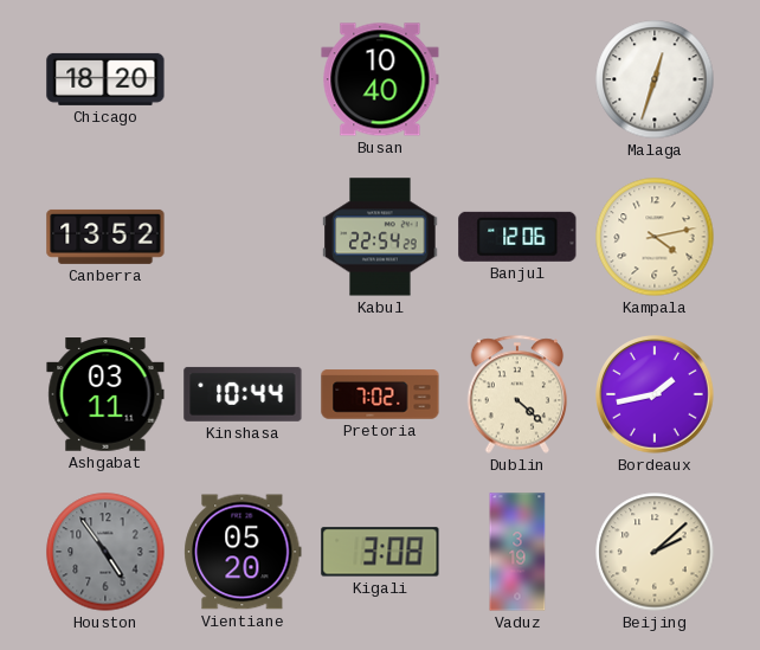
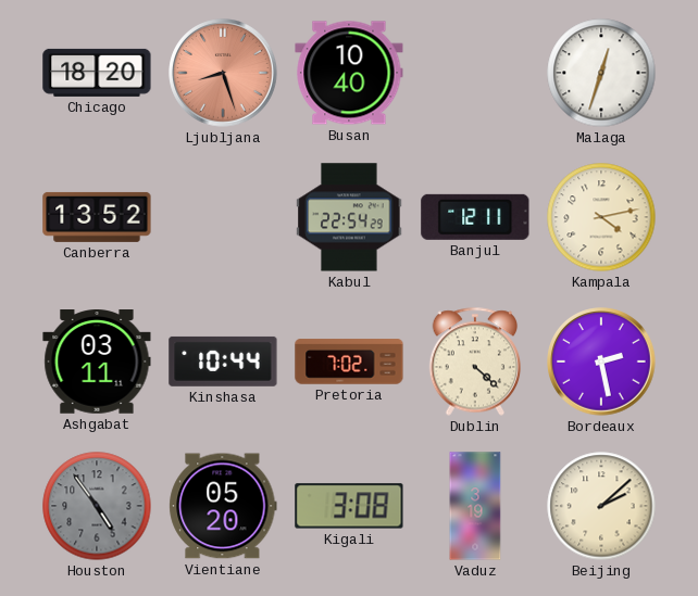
Ljubljana: none -> 8:27
Banjul: 12:06 -> 12:11
Bordeaux: 1:43 -> 2:28
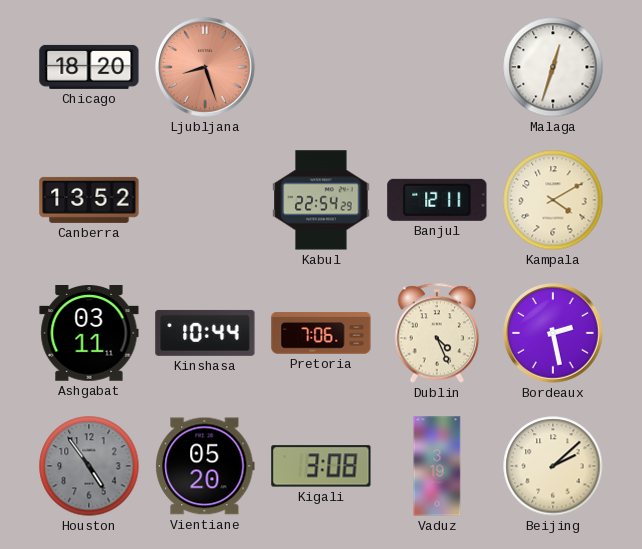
Busan: 10:40 -> none
Kampala: 4:13 -> 4:10
Pretoria: 7:02 -> 7:06
Dublin: 4:22 -> 4:26
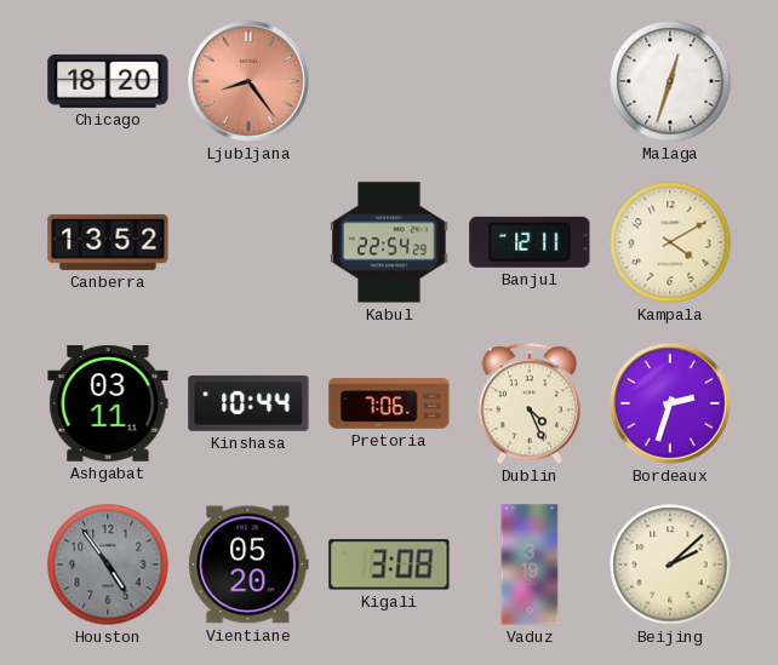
Ljubljana: 8:27 -> 8:24
Bordeaux: 2:28 -> 2:33
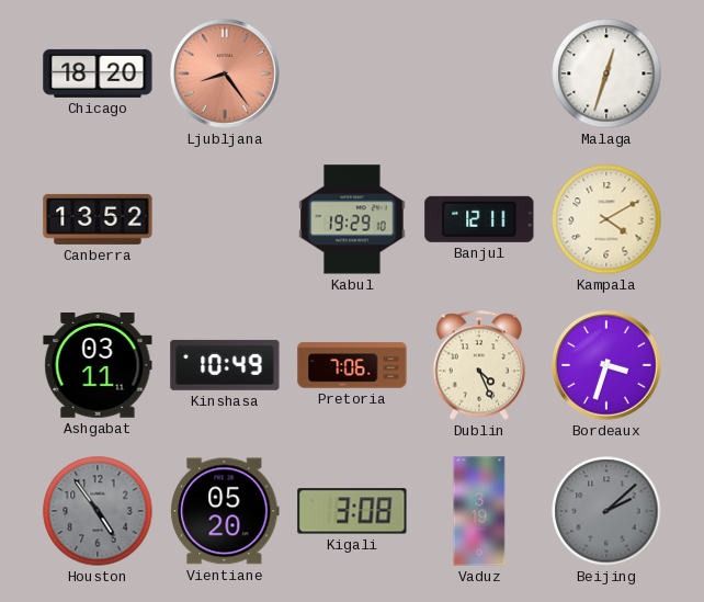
Kabul: 22:54 -> 19:29
Kinshasa: 10:44 -> 10:49
Bordeaux: 2:33 -> 3:33
Beijing dial: cream -> grey
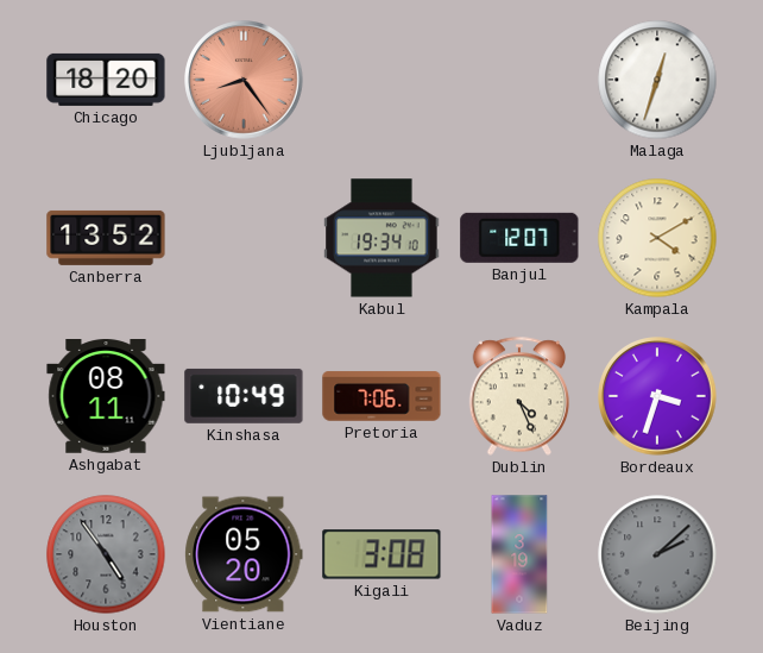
Kabul: 19:29 -> 19:34
Banjul: 12:11 -> 12:07
Ashgabat: 03:11 -> 08:11
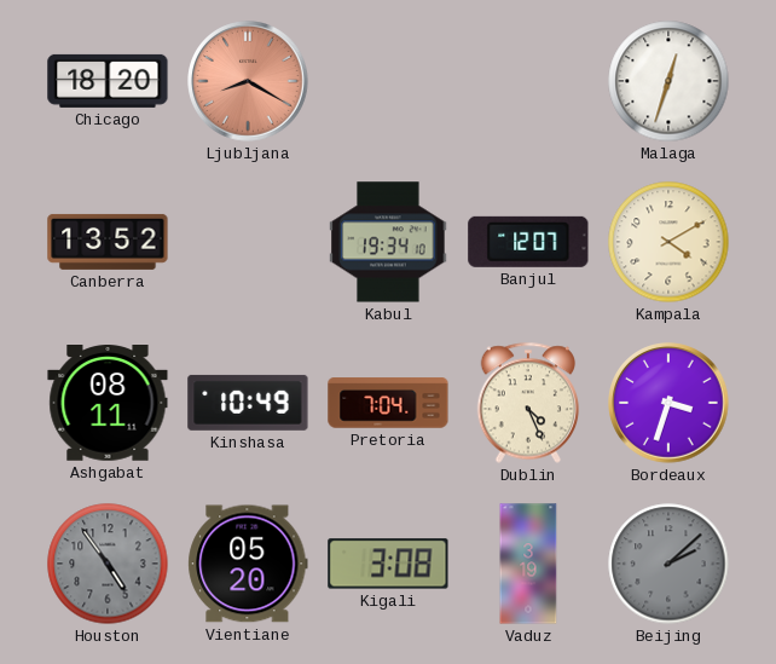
Ljubljana: 8:24 -> 8:20
Pretoria: 7:06 -> 7:04
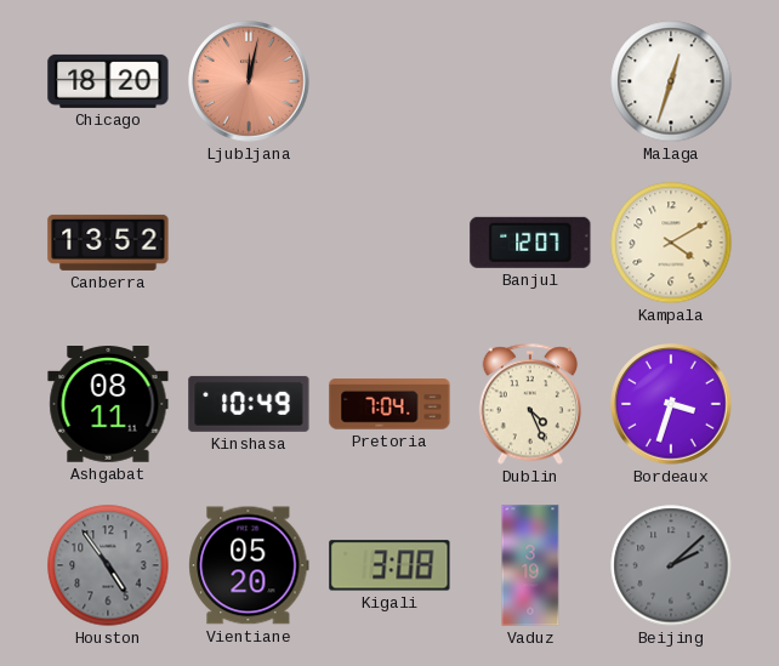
Ljubljana: 8:20 -> 12:02
Kabul: 19:34 -> none
